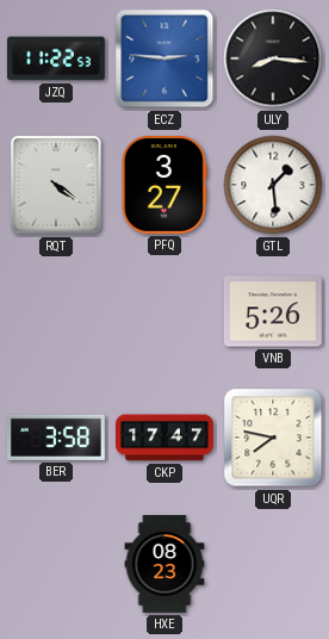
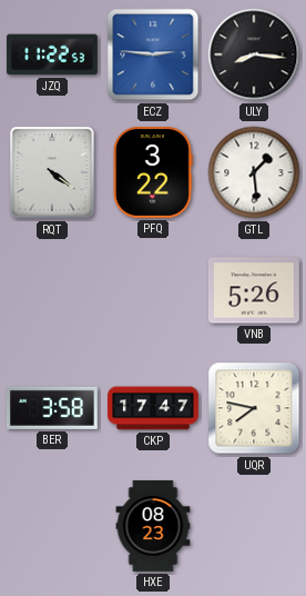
PFQ: 3:27 -> 3:22
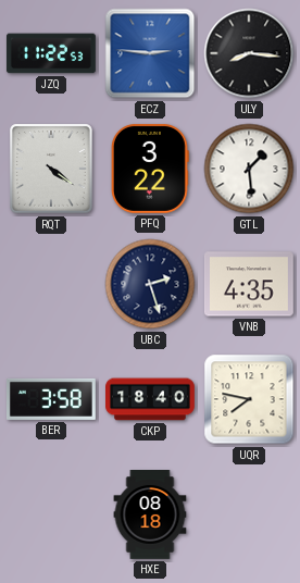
UBC: none -> 2:27
VNB: 5:26 -> 4:35
CKP: 17:47 -> 18:40
HXE: 08:23 -> 08:18
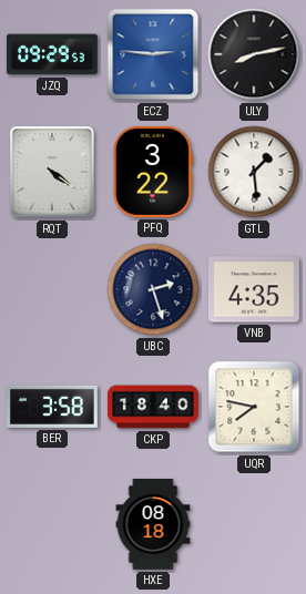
JZQ: 11:22 -> 09:29
ULY: 8:16 -> 8:13
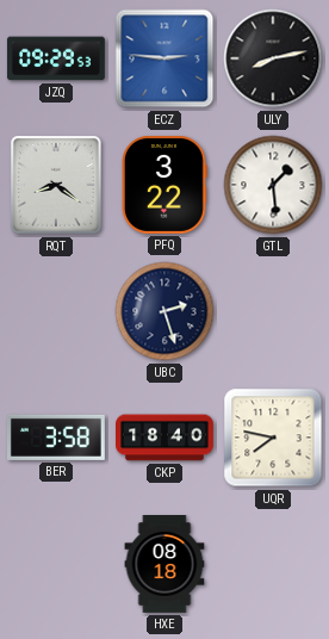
RQT: 4:21 -> 8:21
VNB: 4:35 -> none
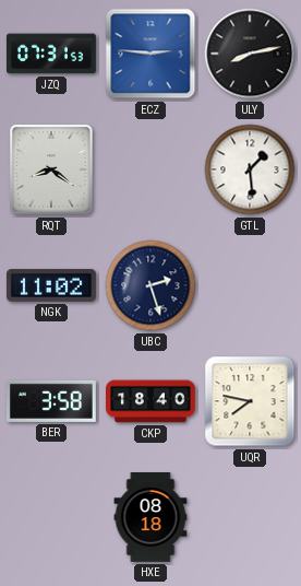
JZQ: 09:29 -> 07:31
PFQ: 3:22 -> none
NGK: none -> 11:02
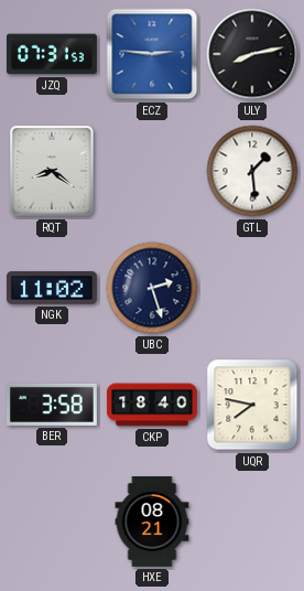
HXE: 08:18 -> 08:21
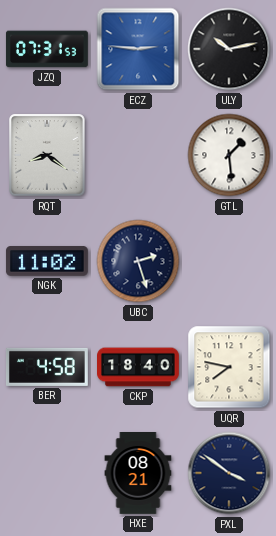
ULY: 8:13 -> 10:13
BER: 3:58 -> 4:58
PXL: none -> 3:51
